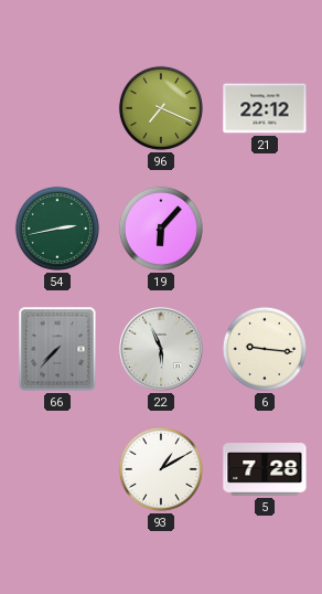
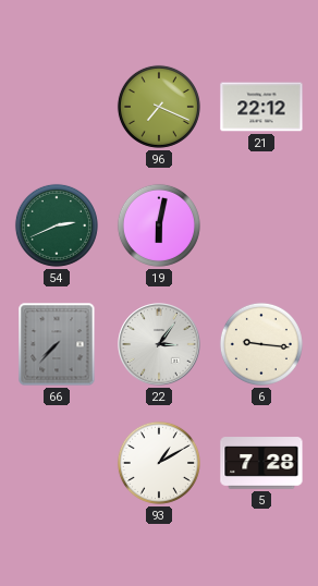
54: 2:43 -> 2:41
19: 6:07 -> 6:02
22: 5:56 -> 3:06
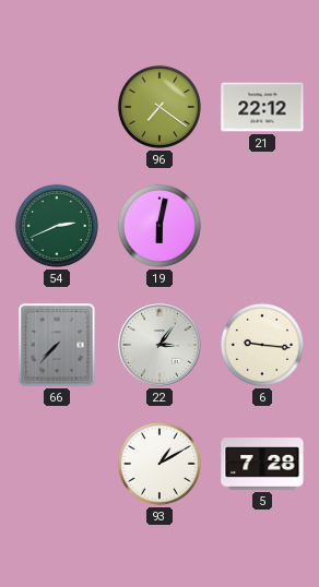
96: 7:19 -> 7:21
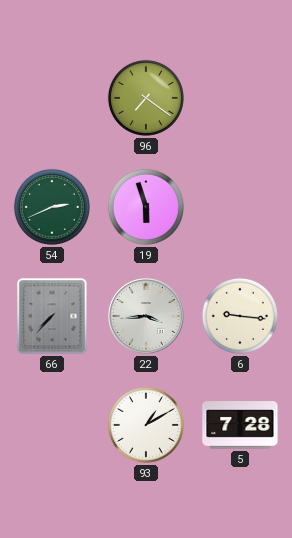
21: 22:12 -> none
19: 6:02 -> 5:57
22: 3:06 -> 3:44
